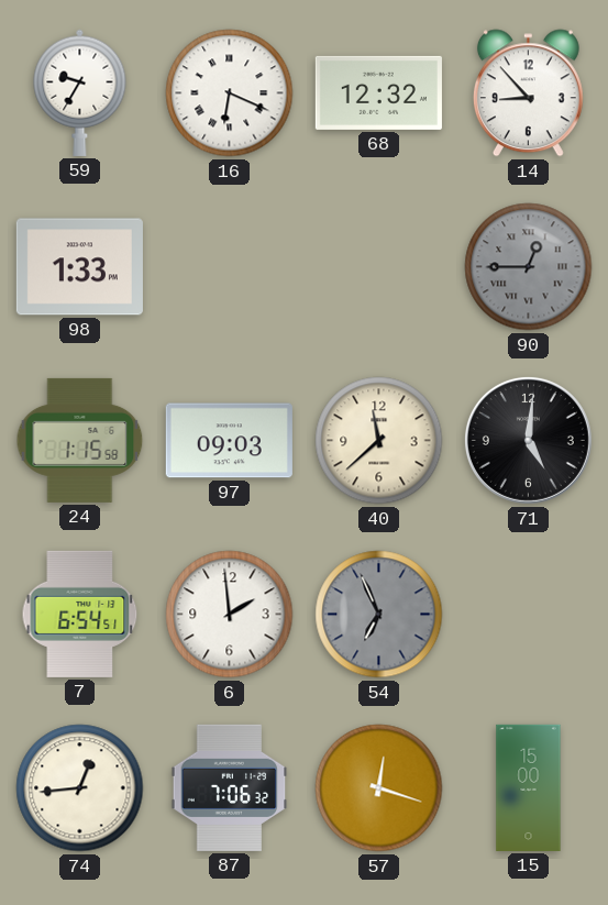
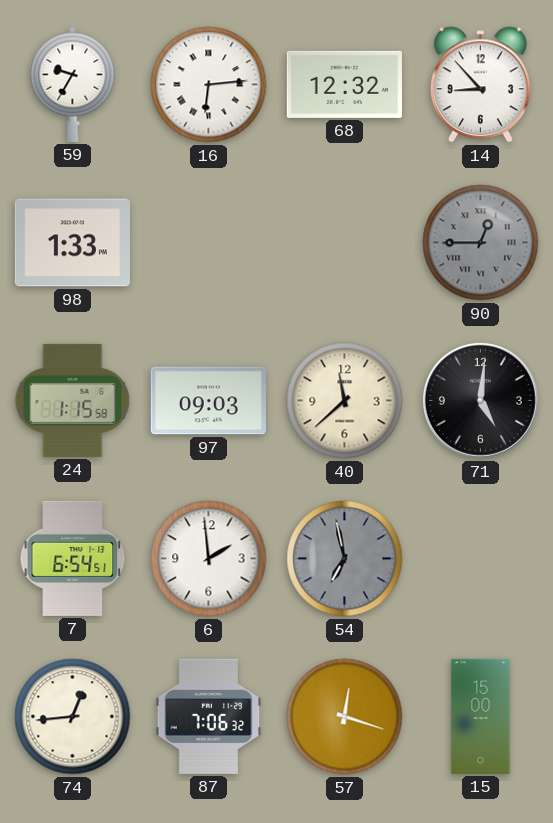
16: 6:19 -> 6:14
54: 6:56 -> 6:58
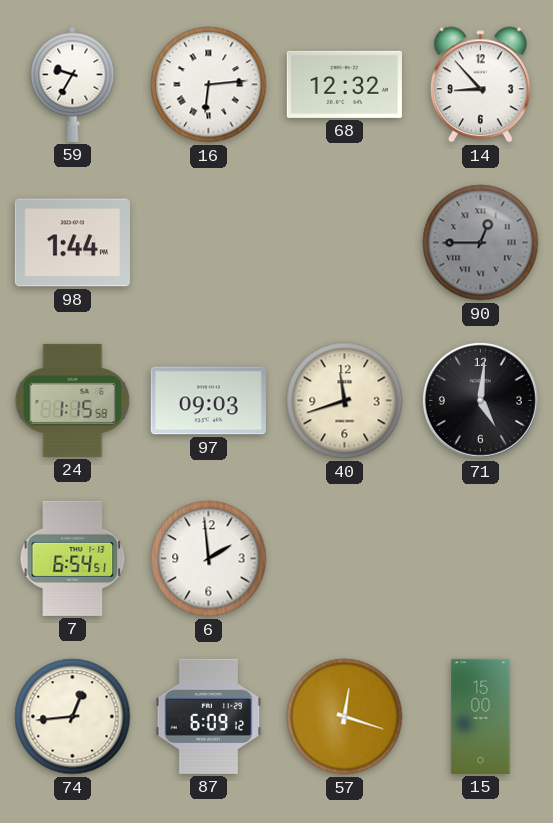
98: 1:33 -> 1:44
40: 11:38 -> 11:42
54: 6:58 -> none
87: 7:06 -> 6:09
